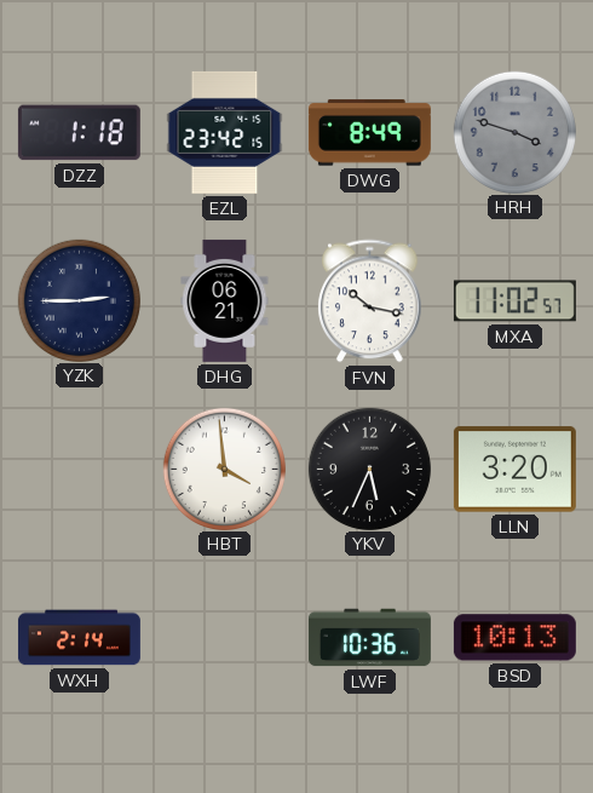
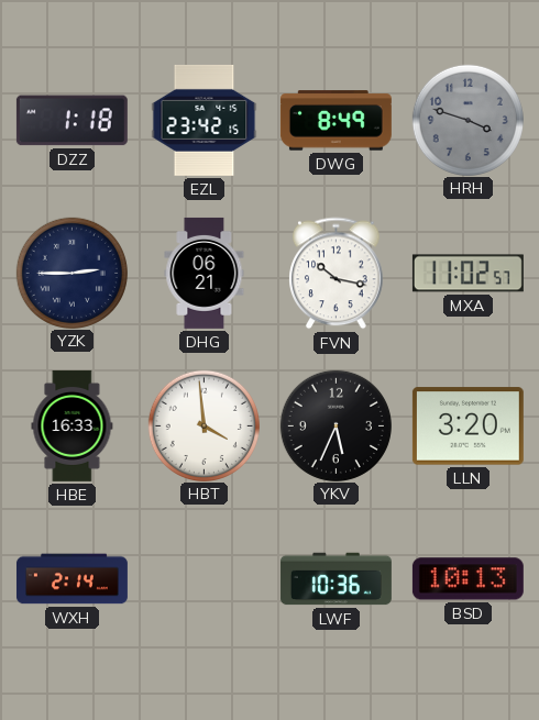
HBE: none -> 16:33
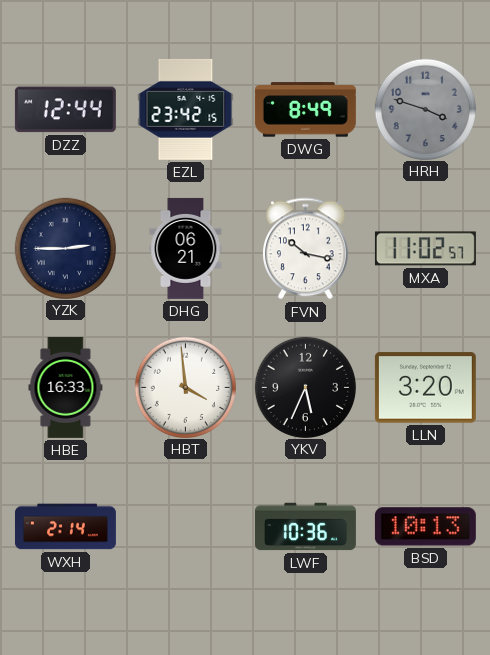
DZZ: 1:18 -> 12:44
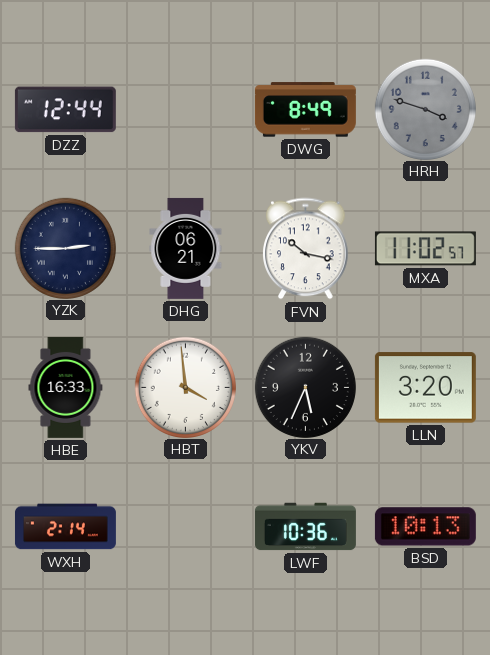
EZL: 23:42 -> none
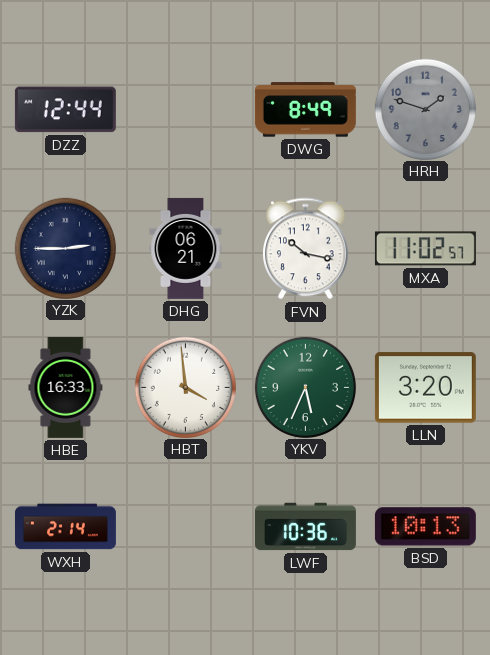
HRH: 3:48 -> 1:48
YKV dial: black -> green
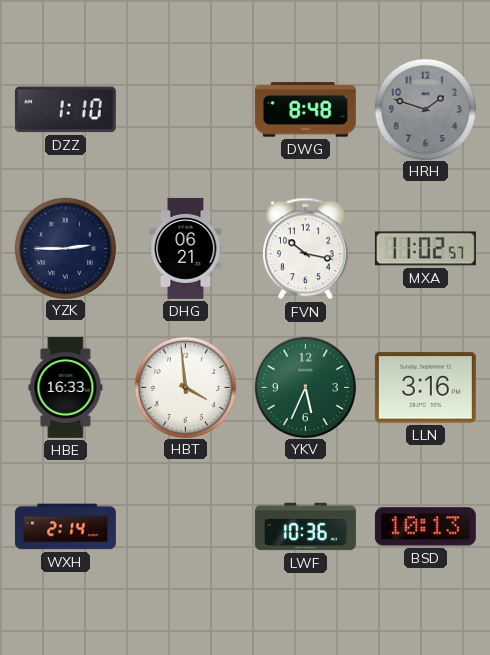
DZZ: 12:44 -> 1:10
DWG: 8:49 -> 8:48
LLN: 3:20 -> 3:16
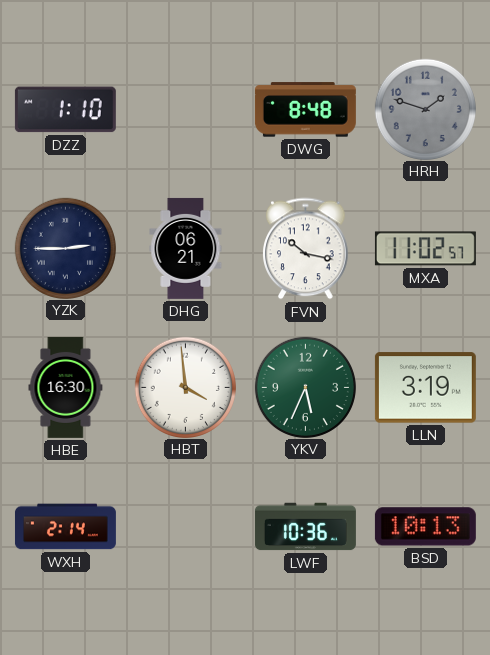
HBE: 16:33 -> 16:30
LLN: 3:16 -> 3:19
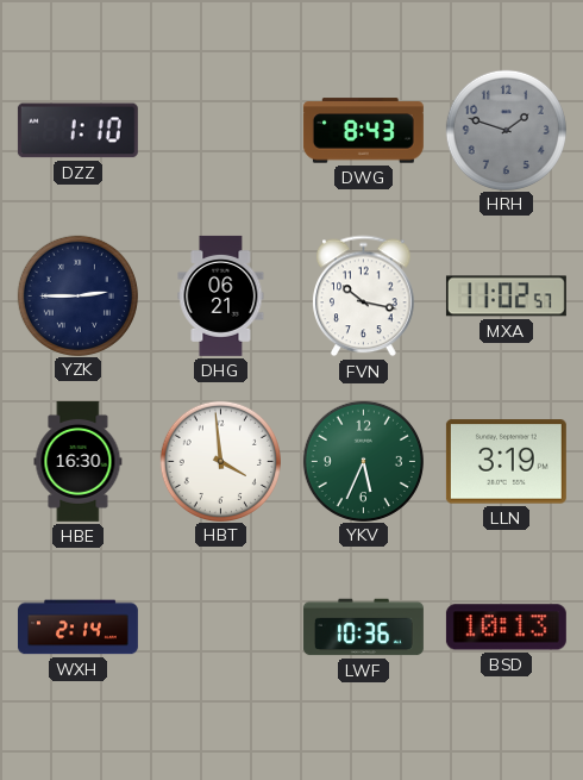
DWG: 8:48 -> 8:43
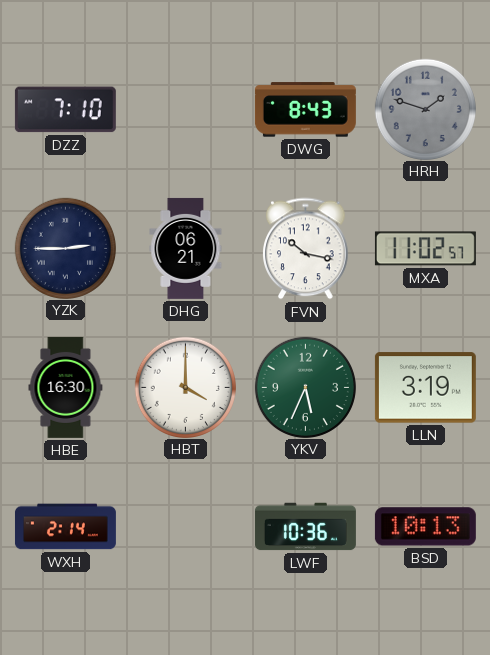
DZZ: 1:10 -> 7:10
HBT: 3:59 -> 4:00
